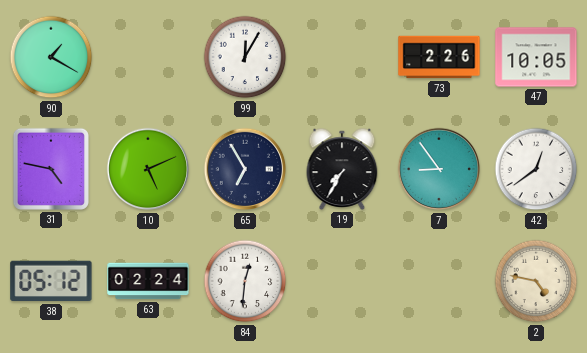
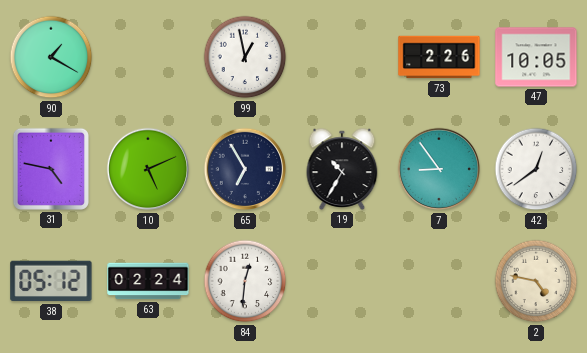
99: 12:05 -> 12:58
19: 7:35 -> 10:35
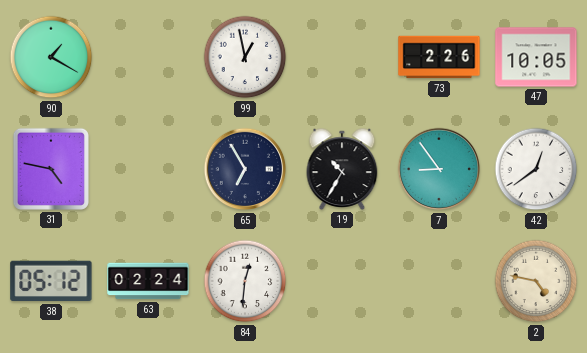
10: 5:11 -> none
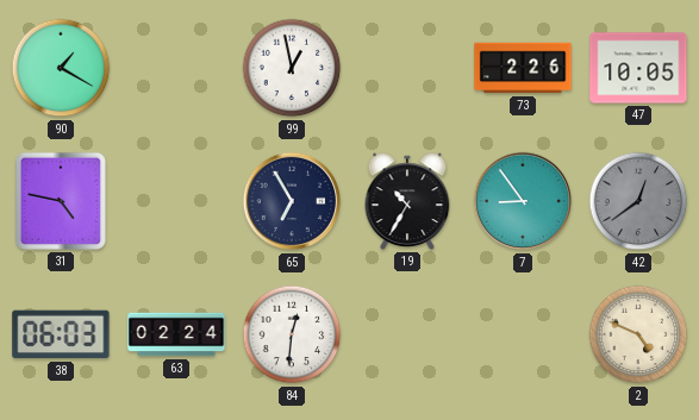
42 dial: white -> grey
38: 05:12 -> 06:03
2: 4:47 -> 4:49
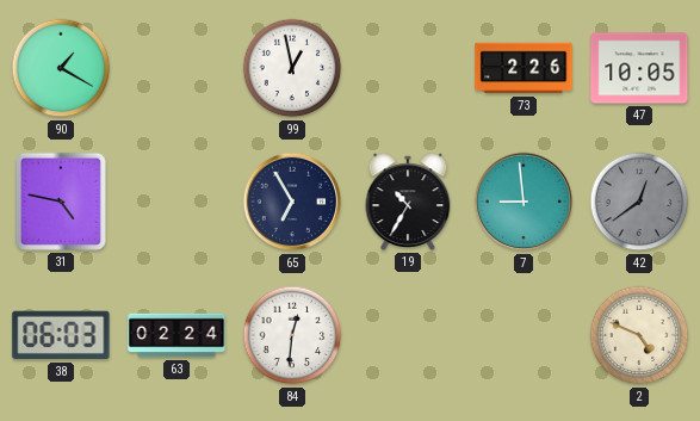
7: 8:54 -> 8:59
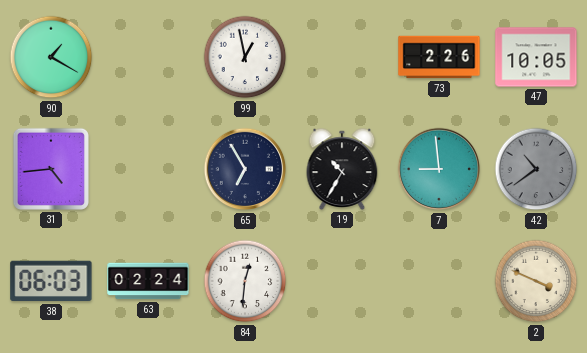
31: 4:47 -> 4:44
42: 12:39 -> 10:39
2: 4:49 -> 3:49
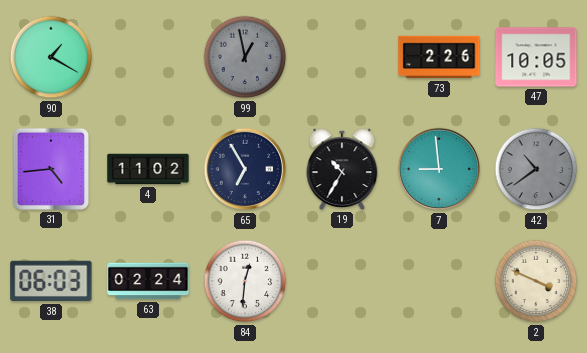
99 dial: white -> grey
4: none -> 11:02
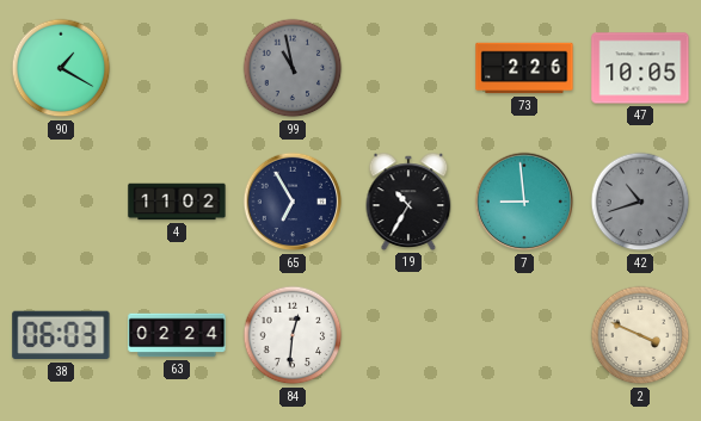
99: 12:58 -> 10:58
31: 4:44 -> none
42: 10:39 -> 10:42
